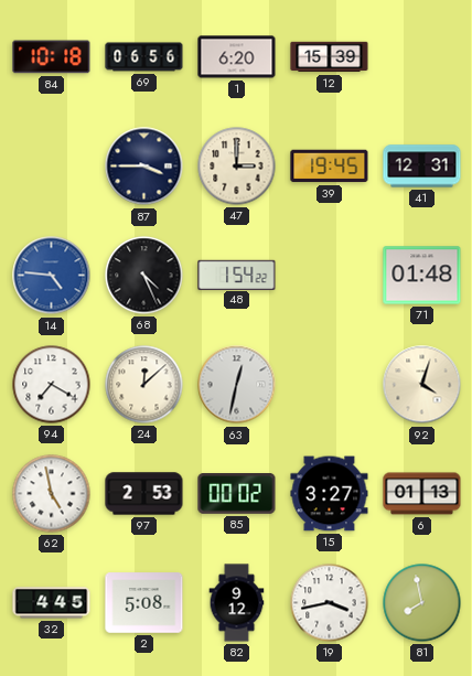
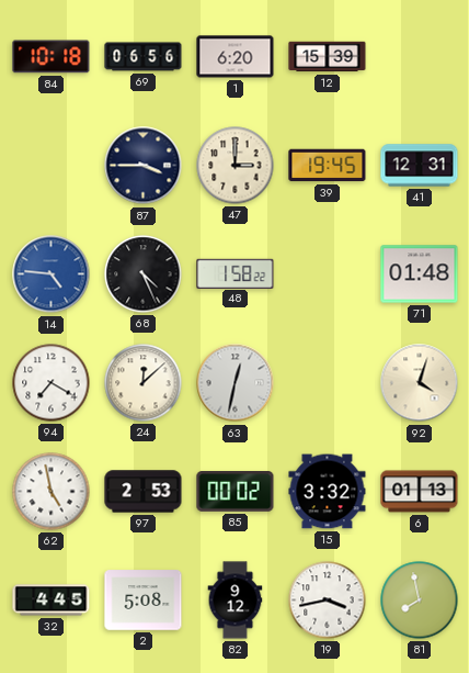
48: 1:54 -> 1:58
15: 3:27 -> 3:32
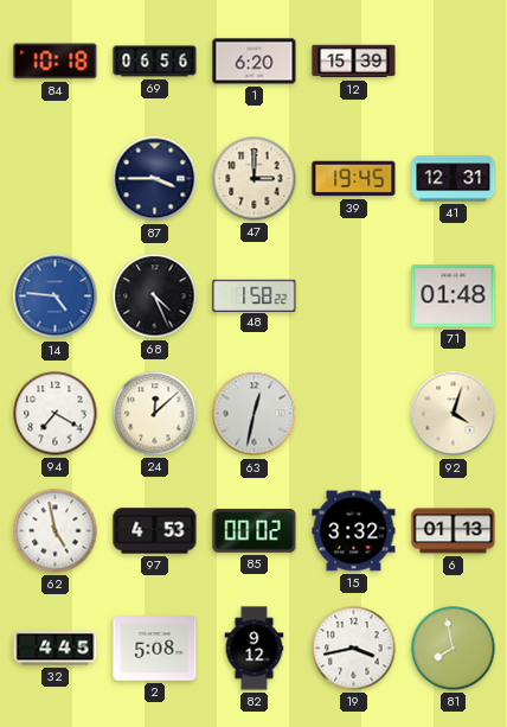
97: 2:53 -> 4:53
